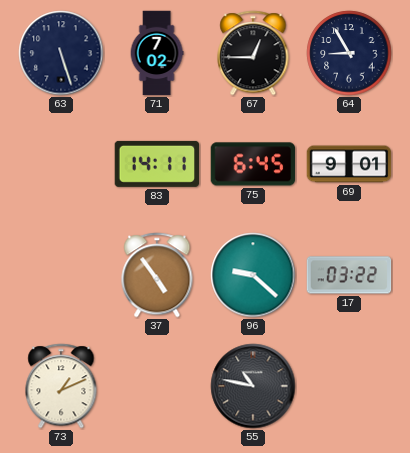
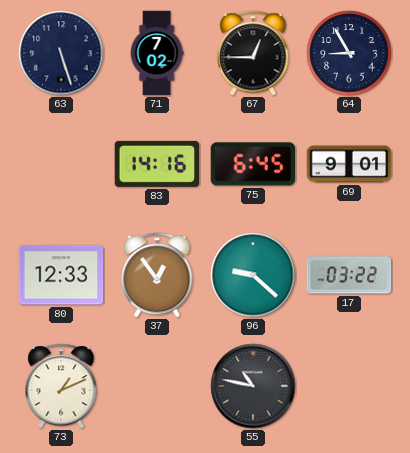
83: 14:11 -> 14:16
80: none -> 12:33
37: 4:54 -> 12:54
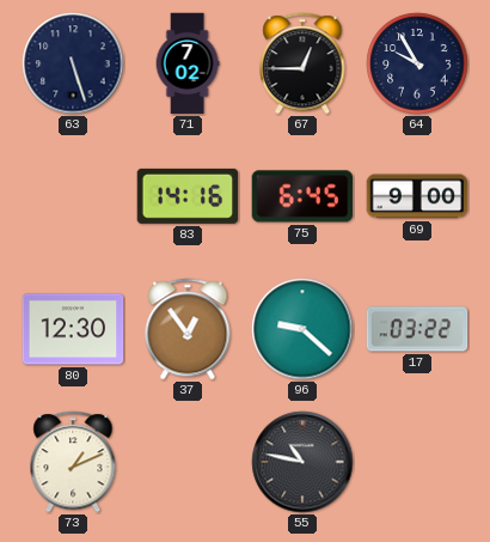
64: 8:55 -> 9:55
69: 9:01 -> 9:00
80: 12:33 -> 12:30
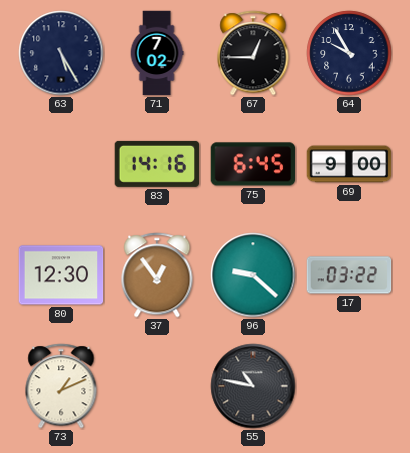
63: 5:27 -> 5:25
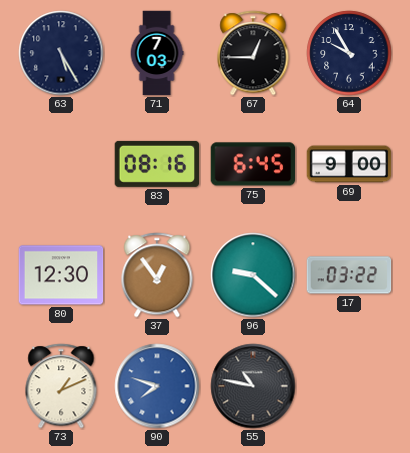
71: 7:02 -> 7:03
83: 14:16 -> 08:16
90: none -> 7:48
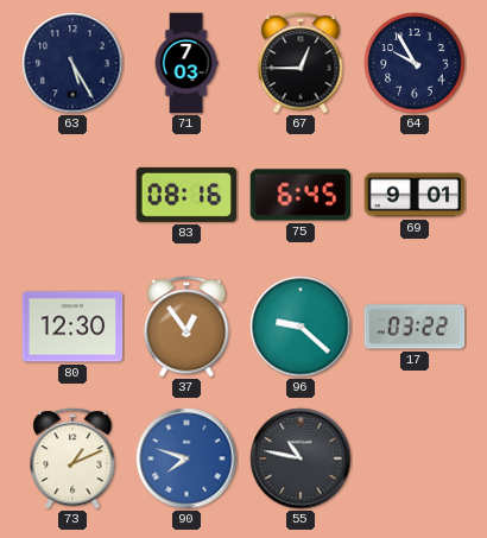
69: 9:00 -> 9:01
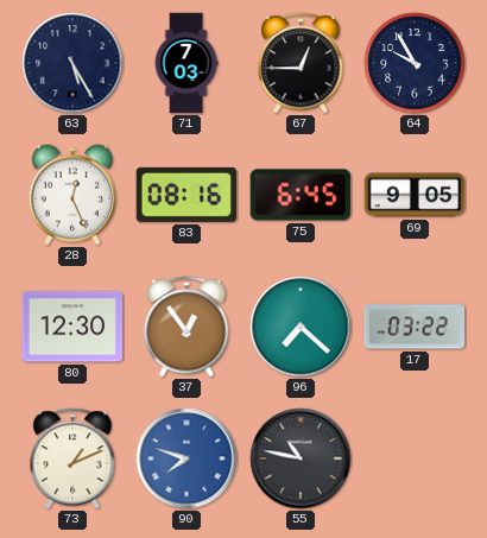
28: none -> 12:26
69: 9:01 -> 9:05
96: 9:22 -> 7:22
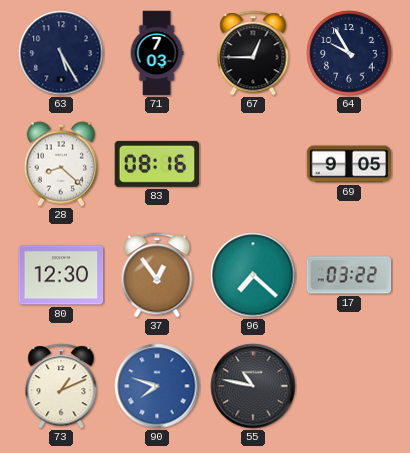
28: 12:26 -> 8:22
75: 6:45 -> none
